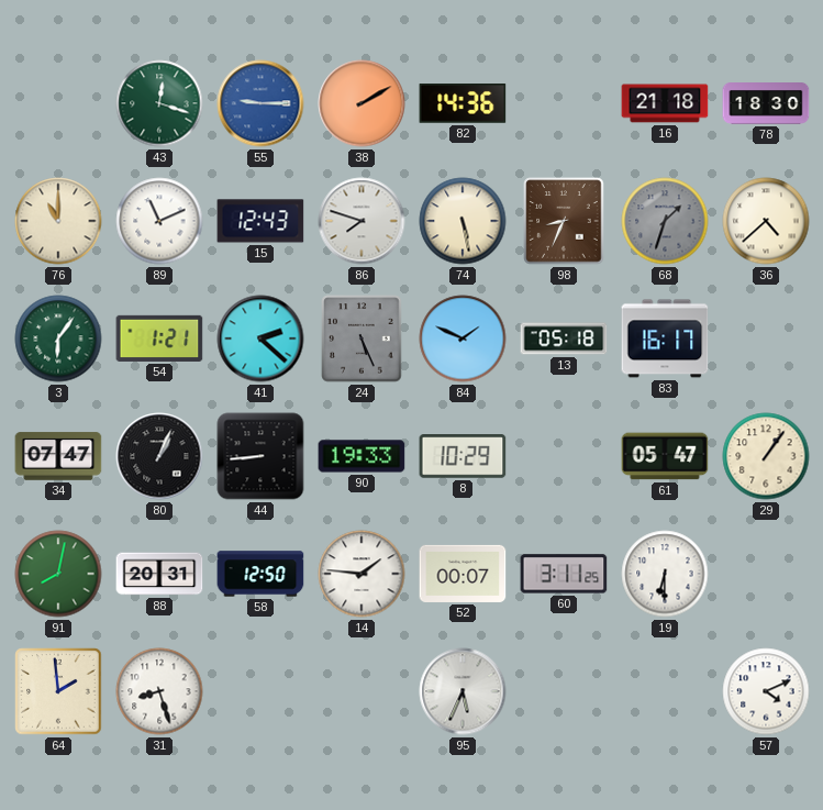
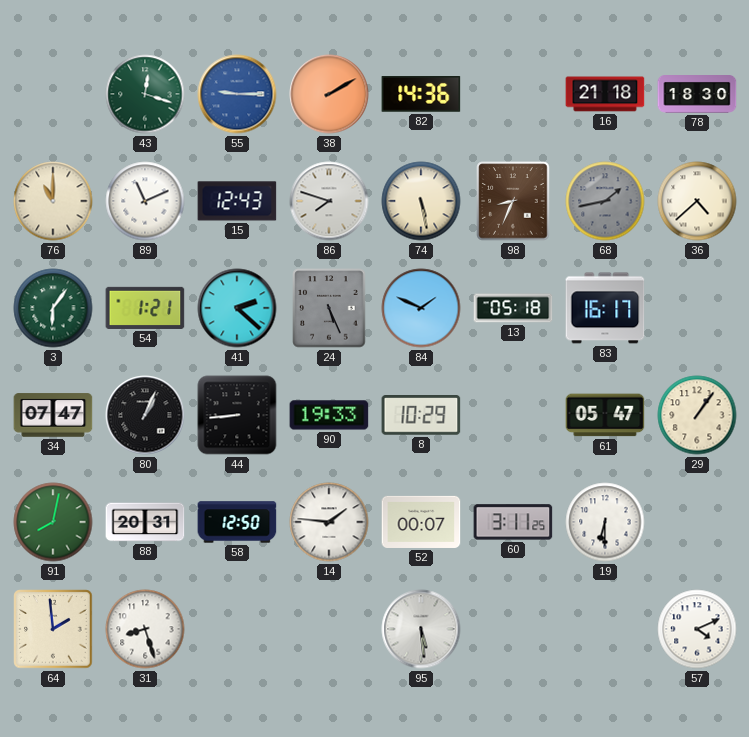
68: 1:33 -> 1:43
95: 5:34 -> 5:29
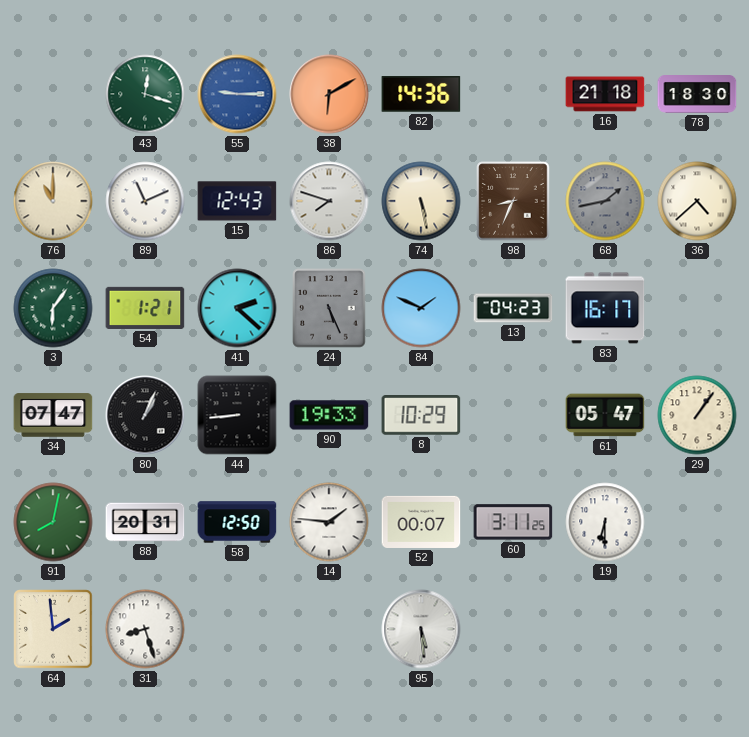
38: 2:10 -> 6:10
13: 05:18 -> 04:23
57: 4:11 -> none
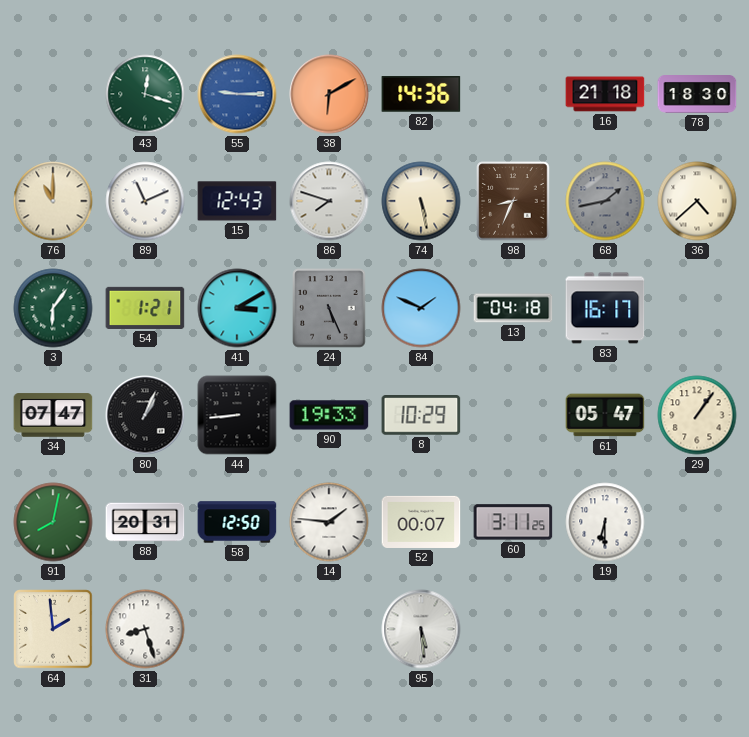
41: 2:22 -> 3:10
13: 04:23 -> 04:18
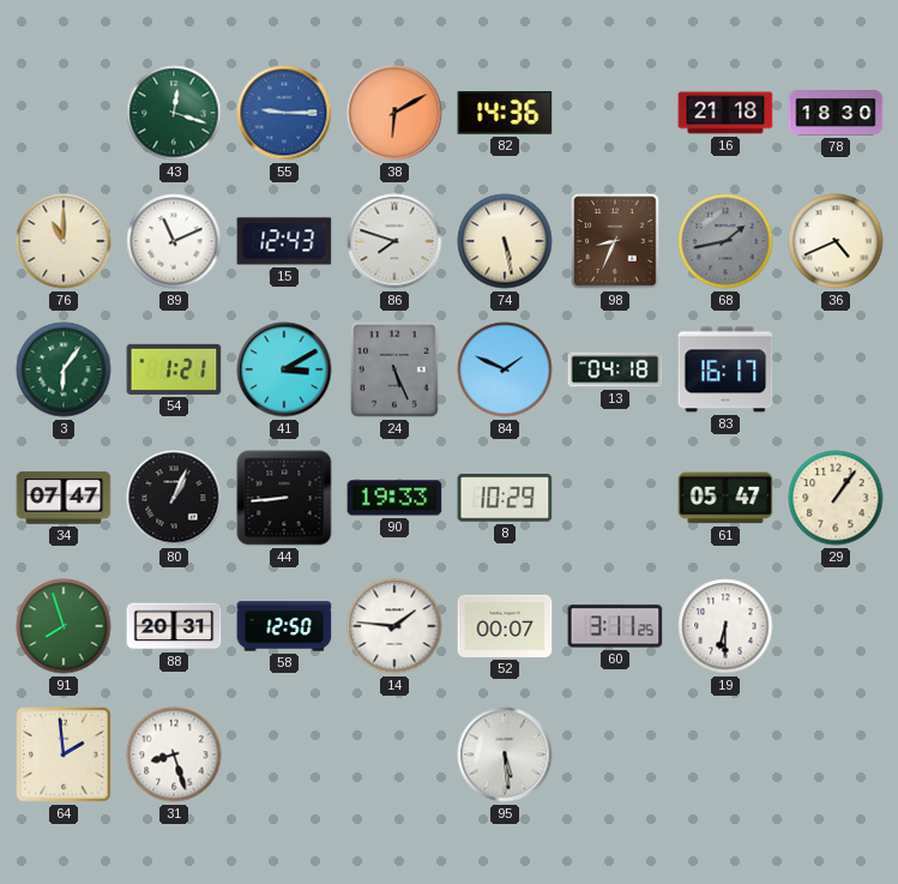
36: 4:38 -> 4:41
91: 8:02 -> 7:57
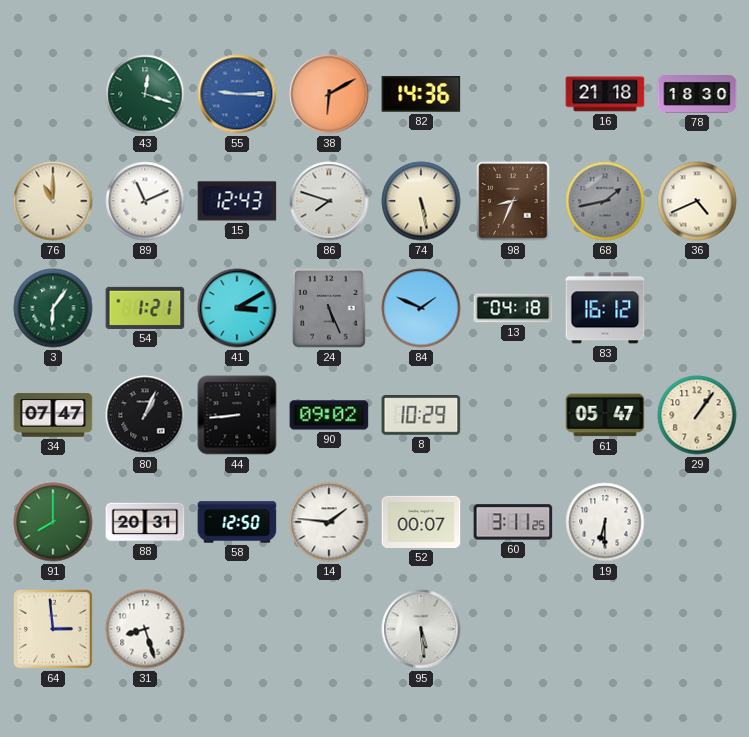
83: 16:17 -> 16:12
90: 19:33 -> 09:02
91: 7:57 -> 8:00
64: 1:59 -> 2:59
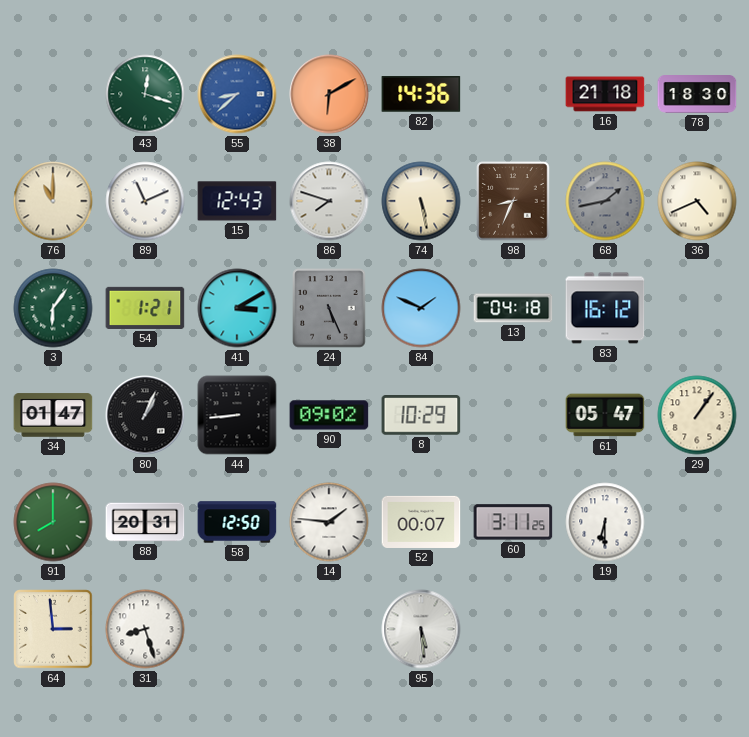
55: 9:15 -> 8:38
34: 07:47 -> 01:47
